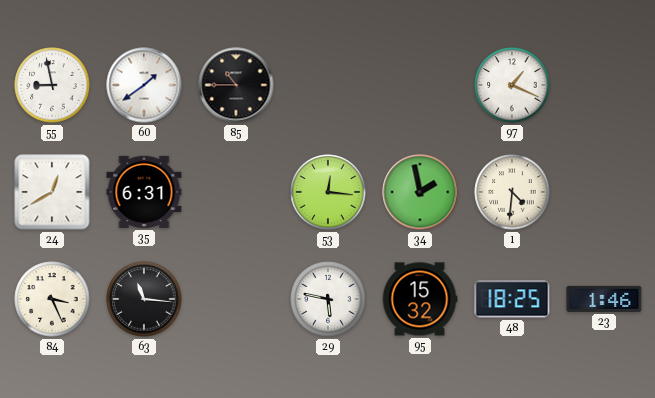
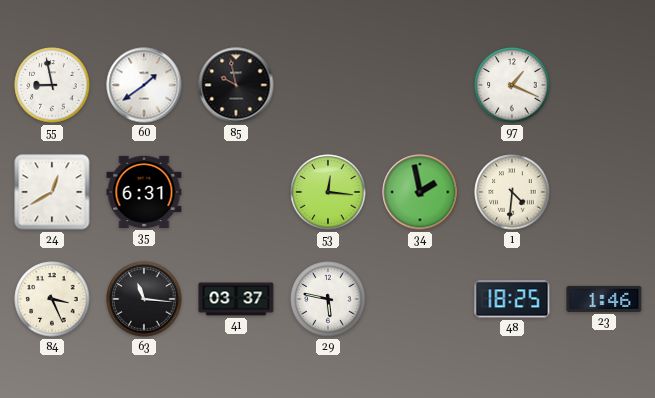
85: 10:45 -> 9:58
41: none -> 03:37
95: 15:32 -> none
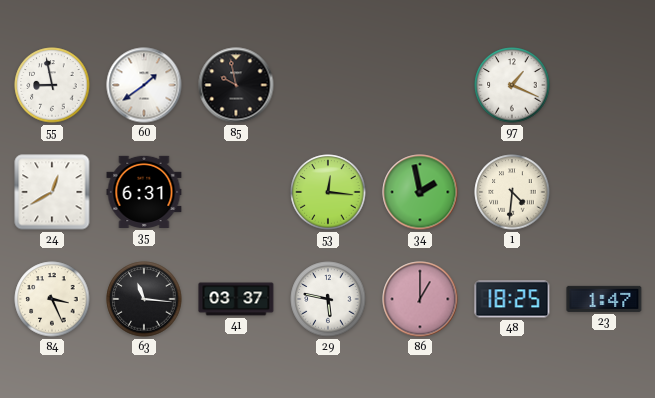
86: none -> 1:00
23: 1:46 -> 1:47
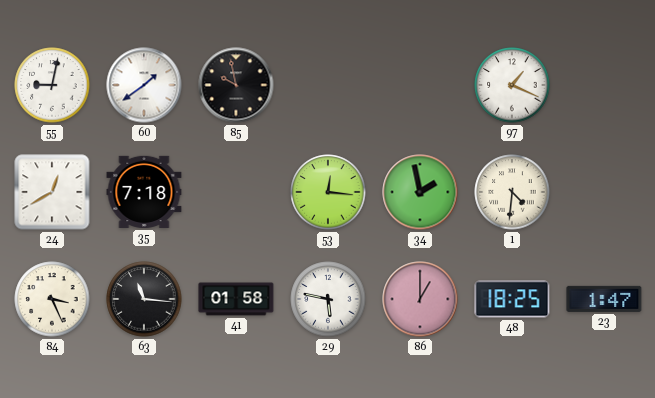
55: 8:58 -> 9:02
35: 6:31 -> 7:18
41: 03:37 -> 01:58
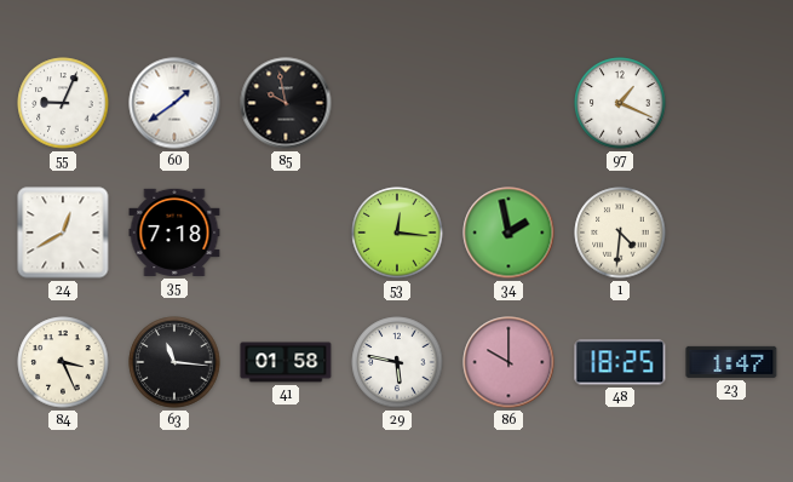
55: 9:02 -> 9:04
86: 1:00 -> 10:00
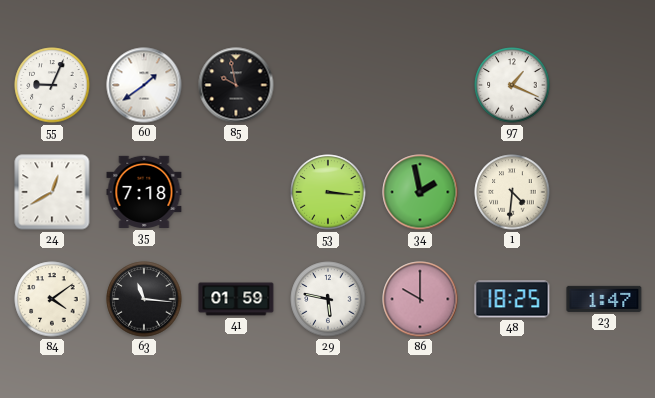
53: 12:16 -> 3:16
84: 3:26 -> 4:09
41: 01:58 -> 01:59
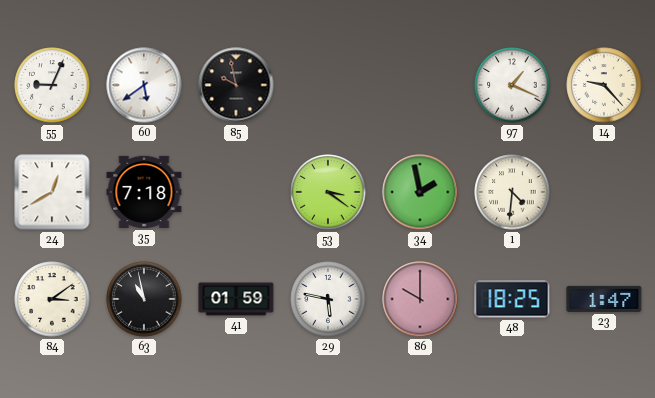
60: 1:39 -> 5:39
14: none -> 9:23
53: 3:16 -> 3:21
84: 4:09 -> 3:09
63: 11:16 -> 10:58
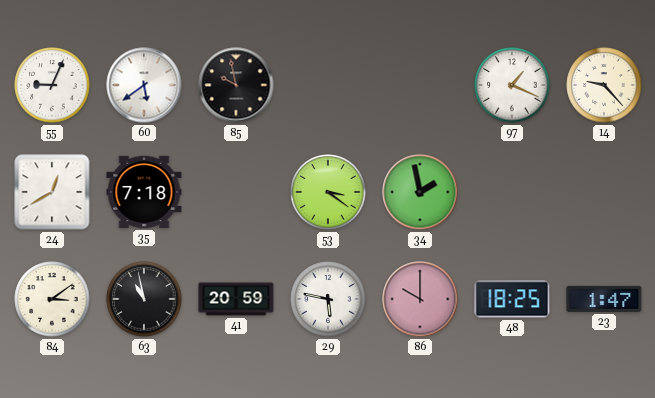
1: 4:31 -> none
41: 01:59 -> 20:59
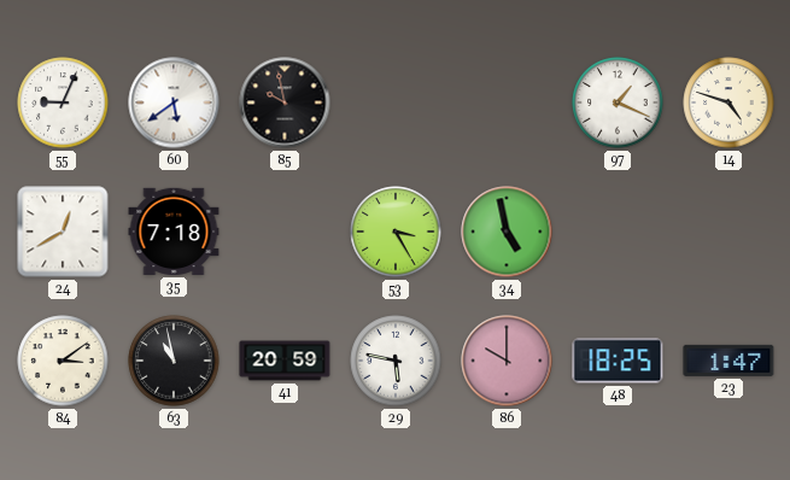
14: 9:23 -> 4:48
53: 3:21 -> 3:25
34: 1:58 -> 4:58
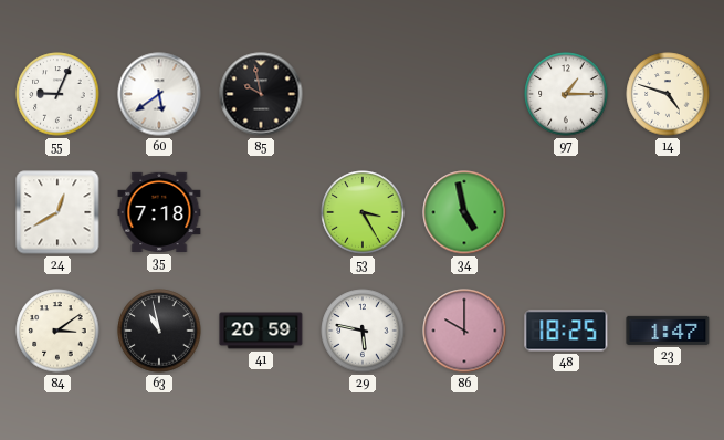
97: 1:19 -> 1:15
